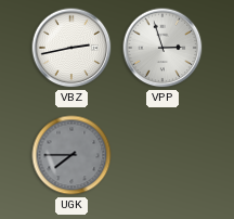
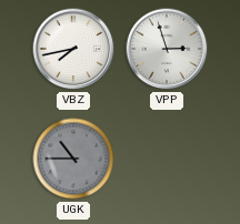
VBZ: 2:43 -> 7:43
UGK: 7:45 -> 10:45
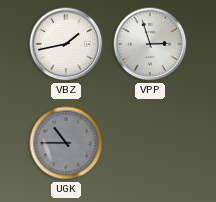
VBZ: 7:43 -> 1:43
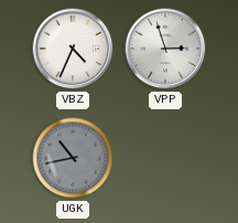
VBZ: 1:43 -> 4:34
UGK: 10:45 -> 10:43
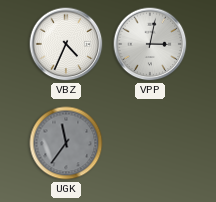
VPP: 2:57 -> 3:02
UGK: 10:43 -> 11:36
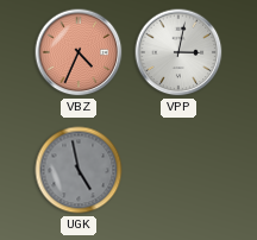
VBZ dial: white -> salmon
UGK: 11:36 -> 4:58
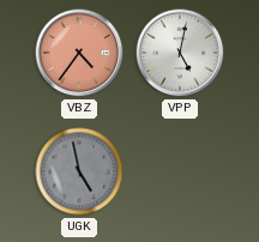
VBZ: 4:34 -> 4:36
VPP: 3:02 -> 5:02
